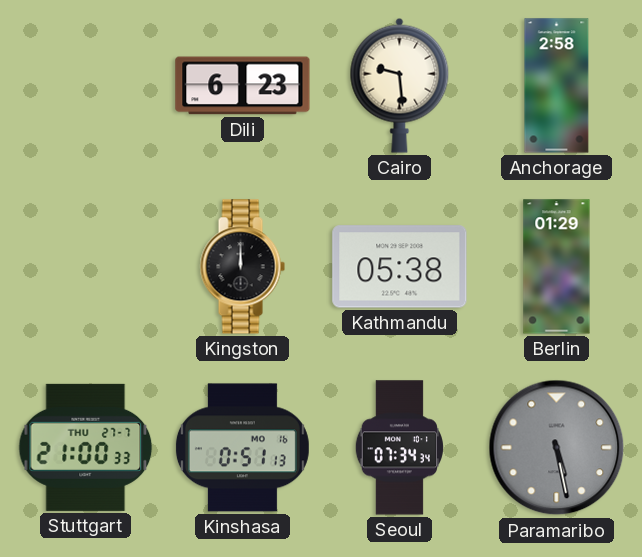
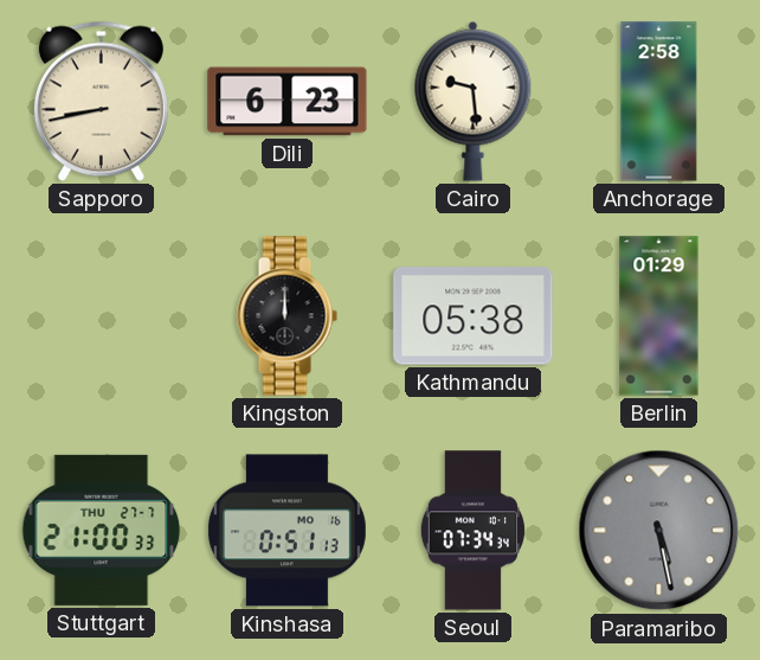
Sapporo: none -> 8:43
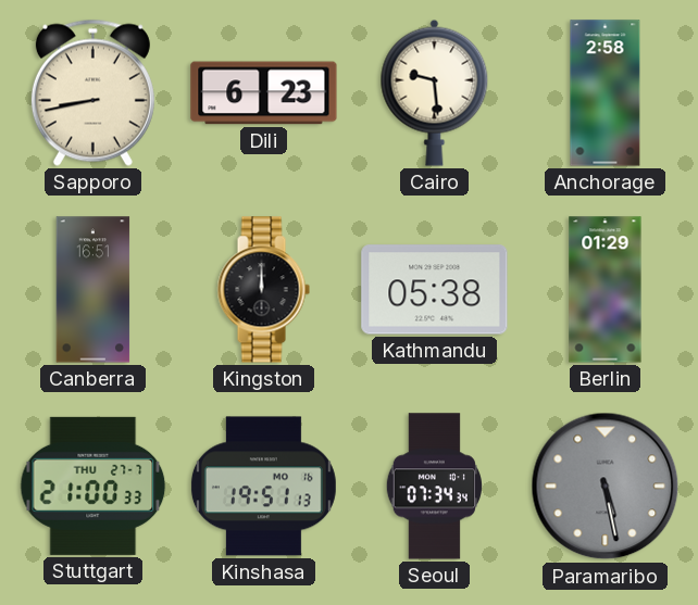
Canberra: none -> 16:51
Kinshasa: 0:51 -> 19:51
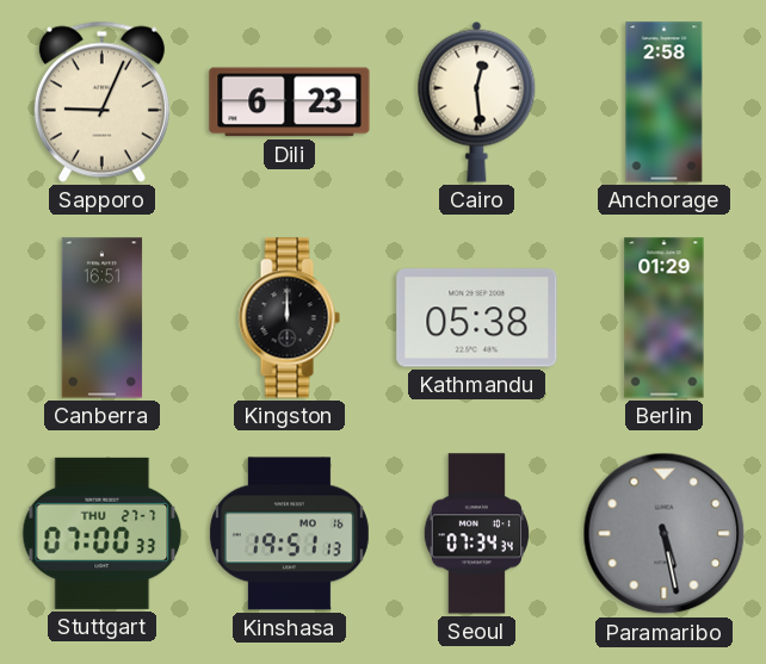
Sapporo: 8:43 -> 9:04
Cairo: 9:29 -> 12:29
Stuttgart: 21:00 -> 07:00
